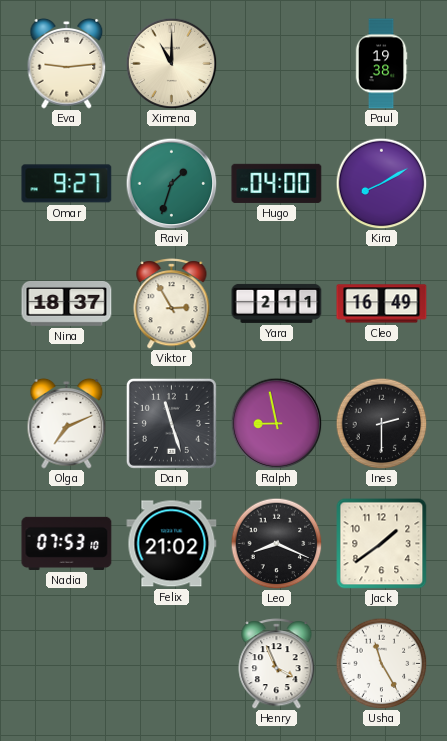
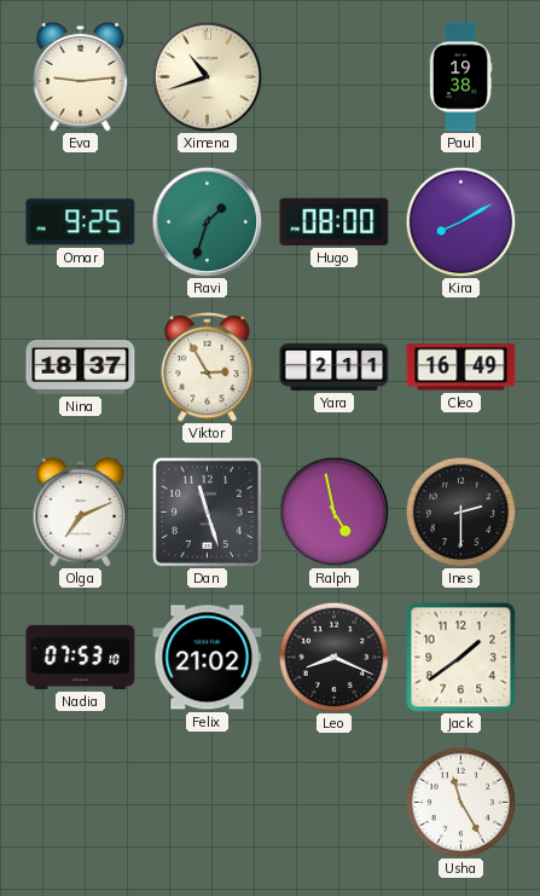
Ximena: 11:00 -> 10:42
Omar: 9:27 -> 9:25
Hugo: 04:00 -> 08:00
Ralph: 8:58 -> 4:58
Henry: 3:56 -> none
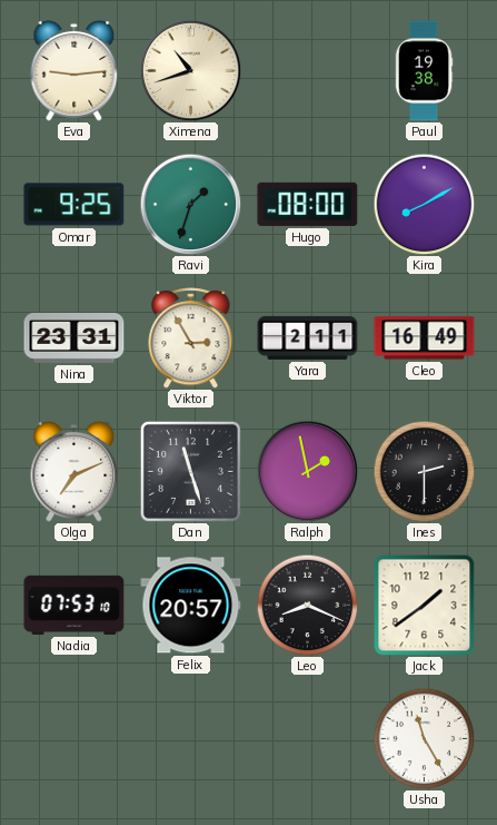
Nina: 18:37 -> 23:31
Ralph: 4:58 -> 1:58
Felix: 21:02 -> 20:57
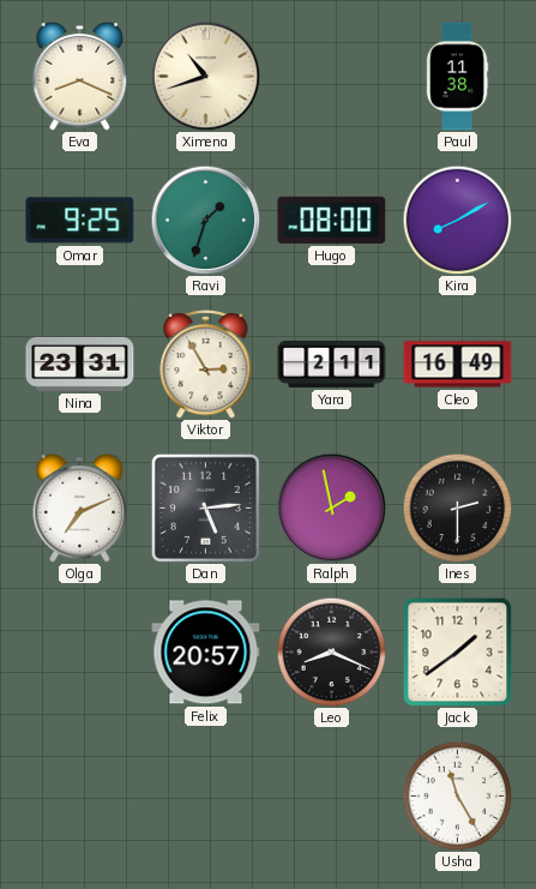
Eva: 9:14 -> 8:19
Paul: 19:38 -> 11:38
Dan: 11:27 -> 5:14
Nadia: 07:53 -> none
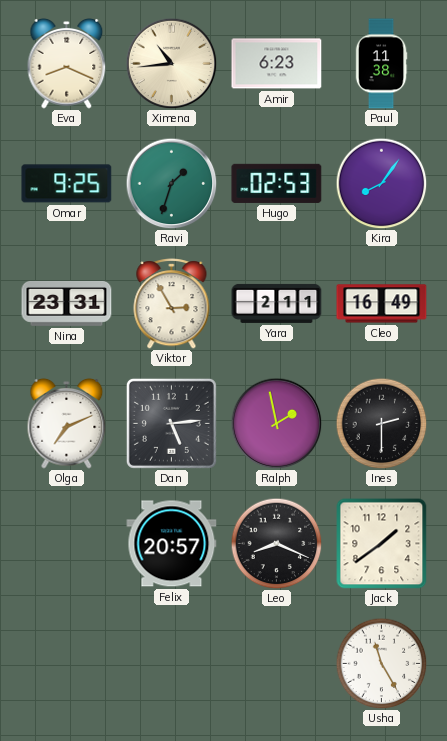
Ximena: 10:42 -> 10:44
Amir: none -> 6:23
Hugo: 08:00 -> 02:53
Kira: 8:10 -> 8:06
